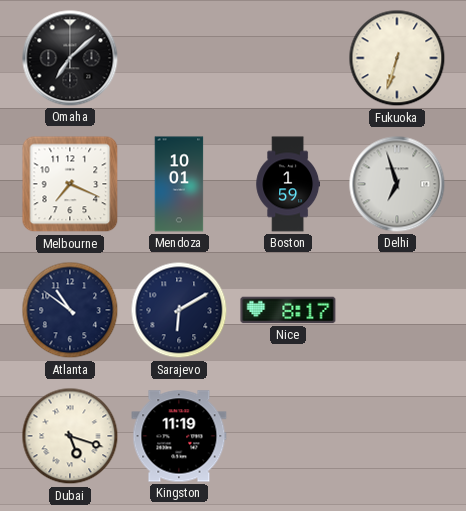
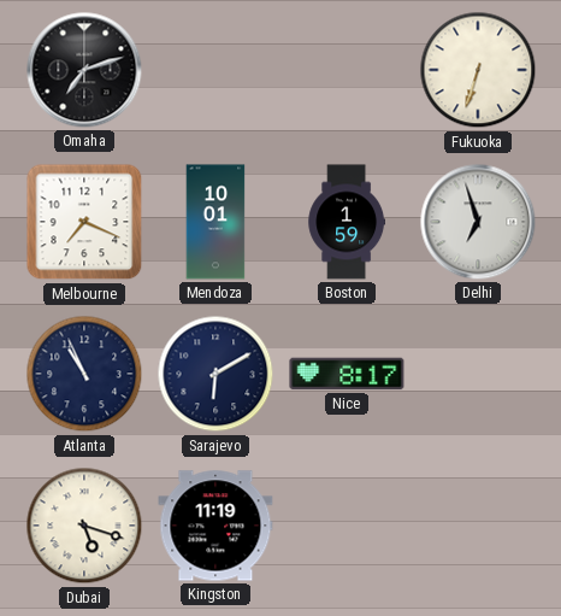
Omaha: 7:08 -> 7:12
Atlanta: 10:51 -> 10:56
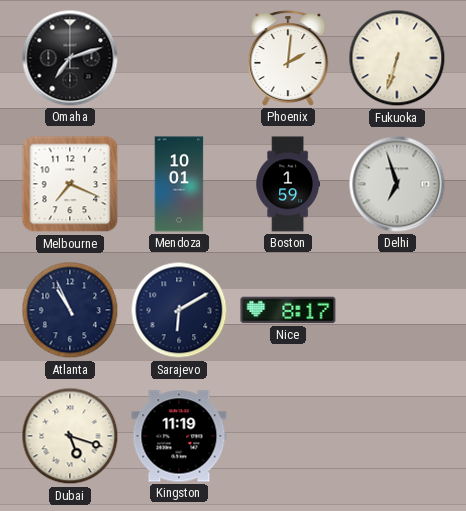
Phoenix: none -> 2:01
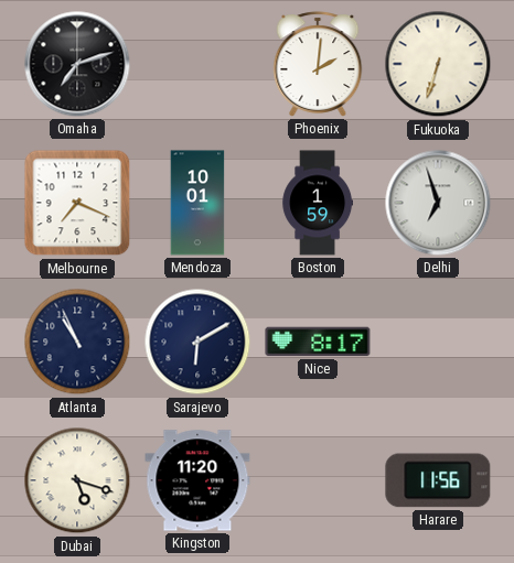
Kingston: 11:19 -> 11:20
Harare: none -> 11:56
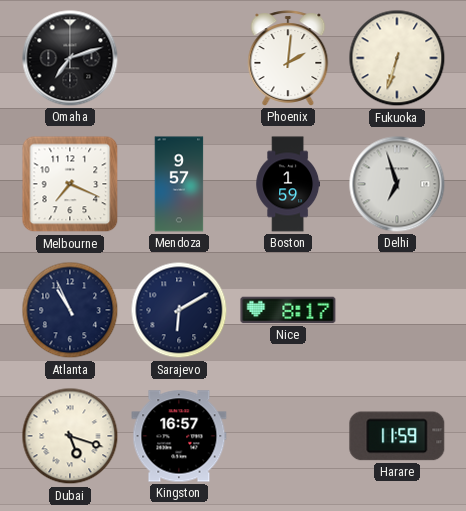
Mendoza: 10:01 -> 9:57
Kingston: 11:20 -> 16:57
Harare: 11:56 -> 11:59
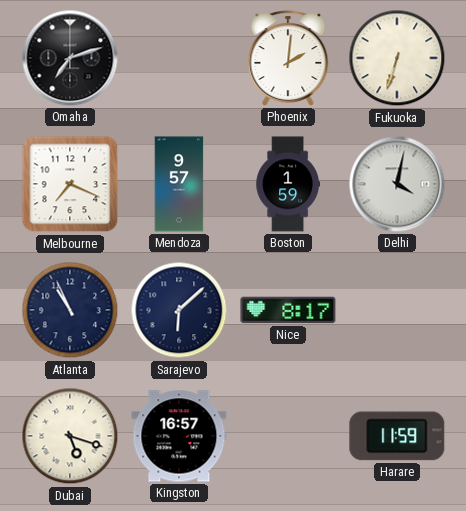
Delhi: 6:57 -> 4:02
Sarajevo: 6:10 -> 6:08
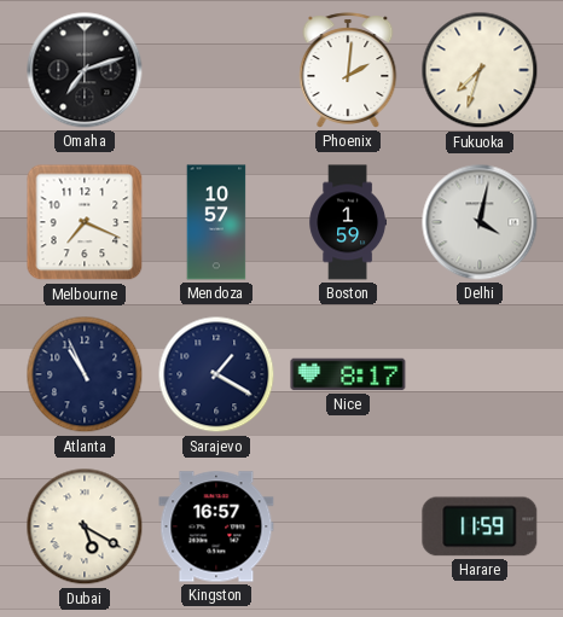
Fukuoka: 6:33 -> 7:33
Mendoza: 9:57 -> 10:57
Sarajevo: 6:08 -> 1:20
Dubai: 5:18 -> 5:20
